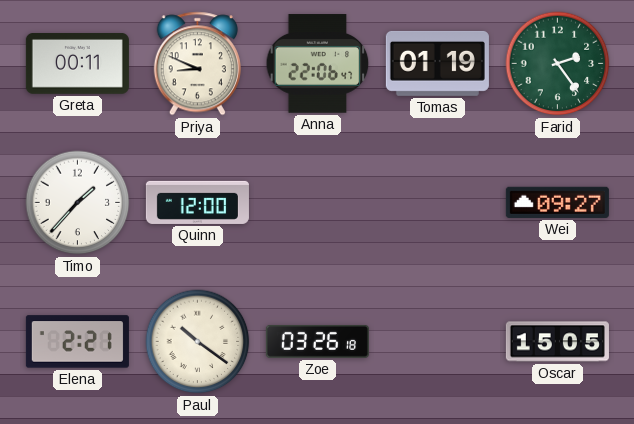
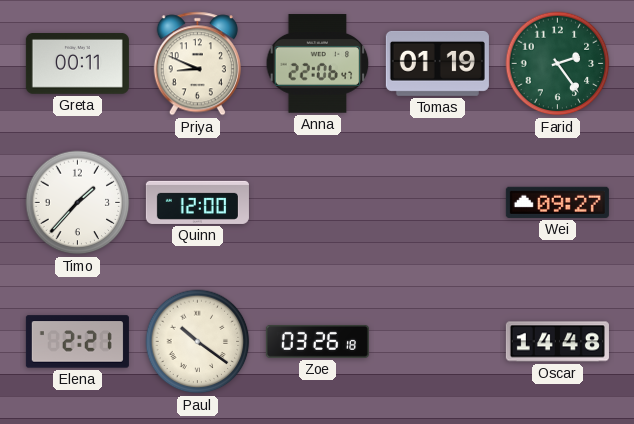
Oscar: 15:05 -> 14:48
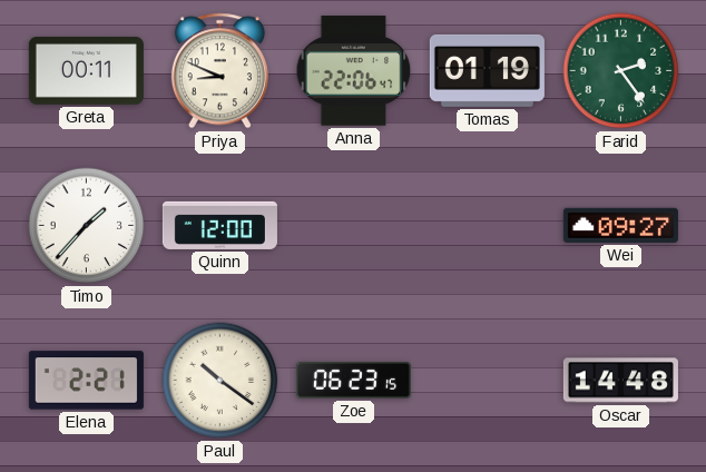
Zoe: 03:26 -> 06:23
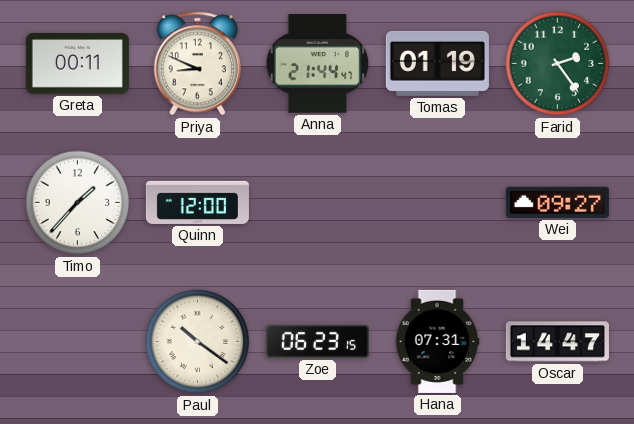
Anna: 22:06 -> 21:44
Elena: 2:21 -> none
Hana: none -> 07:31
Oscar: 14:48 -> 14:47
